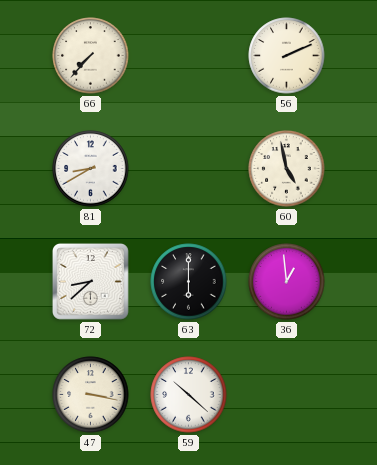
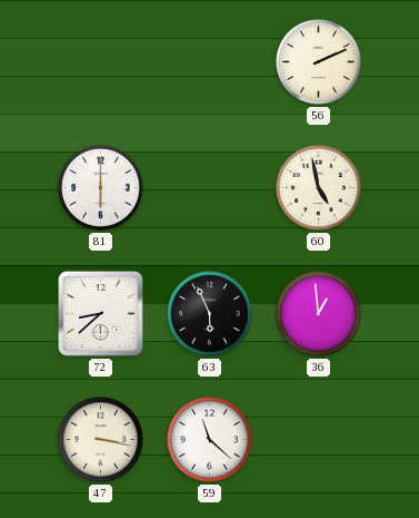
66: 7:37 -> none
81: 8:40 -> 6:00
63: 6:00 -> 5:56
59: 10:22 -> 11:22
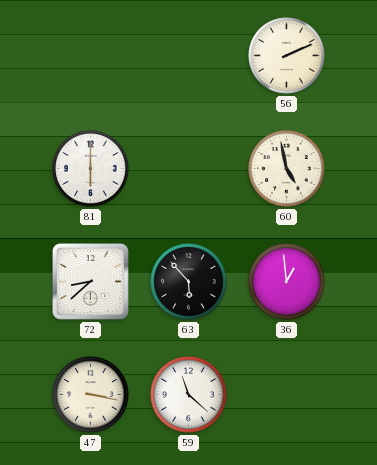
63: 5:56 -> 5:53
